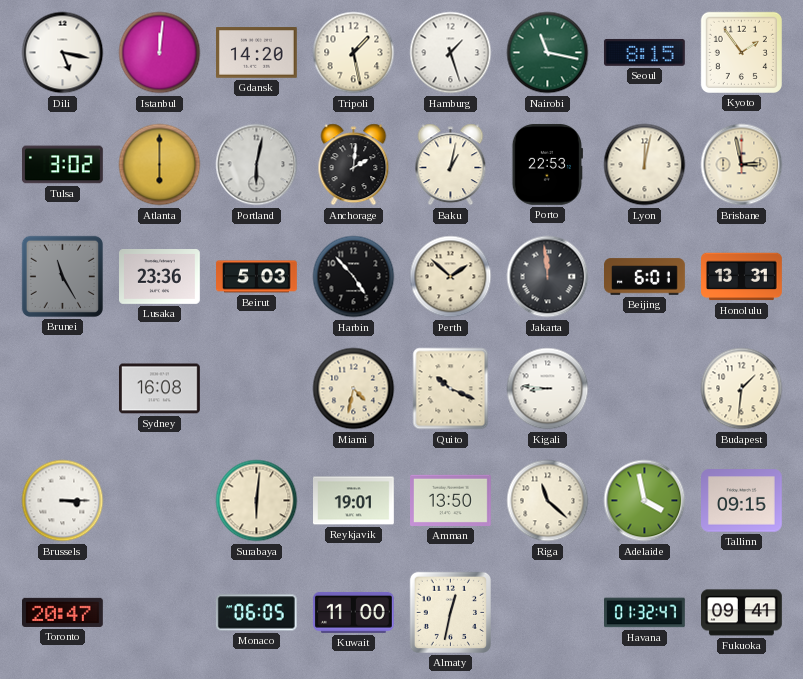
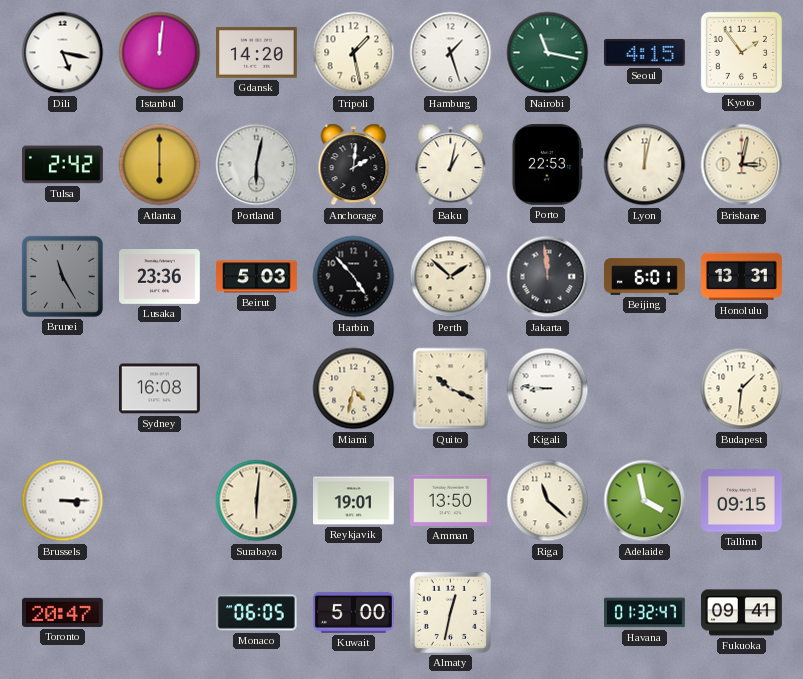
Seoul: 8:15 -> 4:15
Tulsa: 3:02 -> 2:42
Brisbane: 2:58 -> 3:02
Kuwait: 11:00 -> 5:00
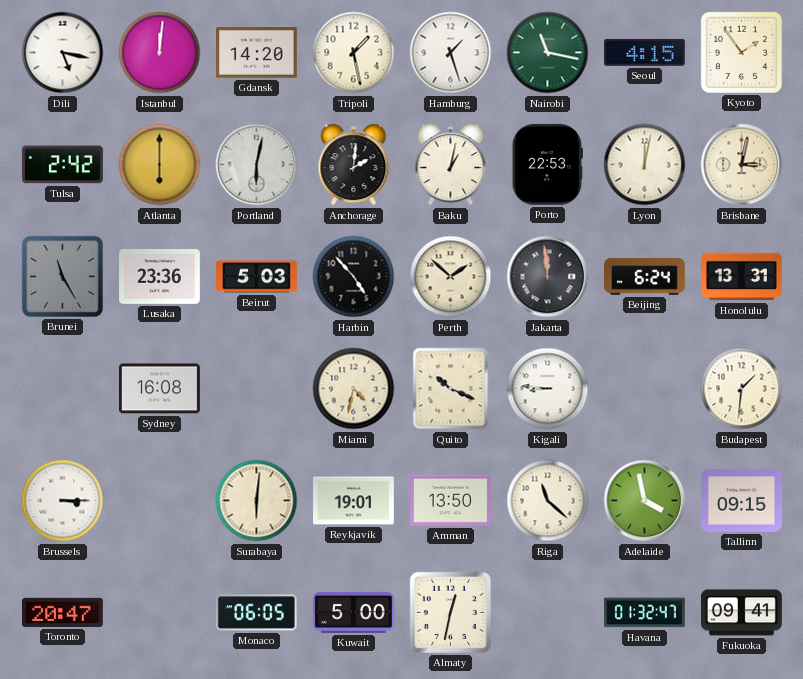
Beijing: 6:01 -> 6:24
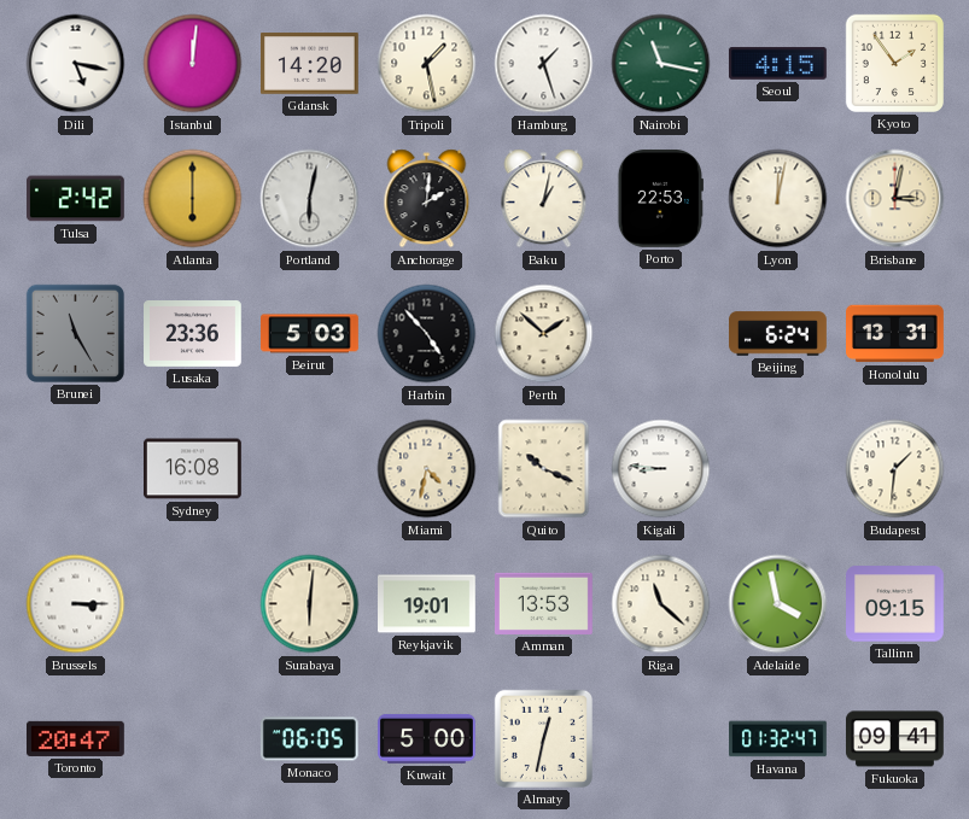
Jakarta: 11:59 -> none
Amman: 13:50 -> 13:53
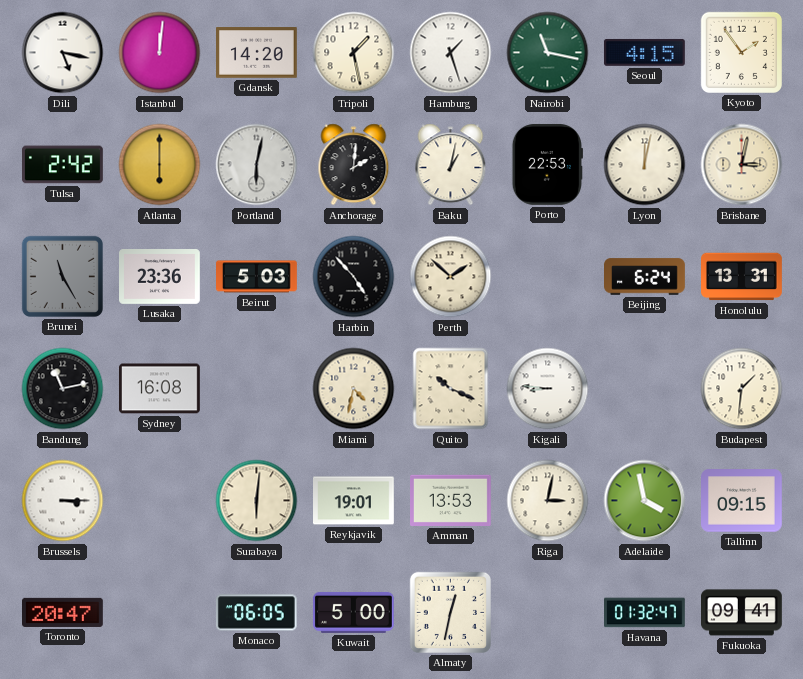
Bandung: none -> 11:13
Riga: 11:22 -> 3:02
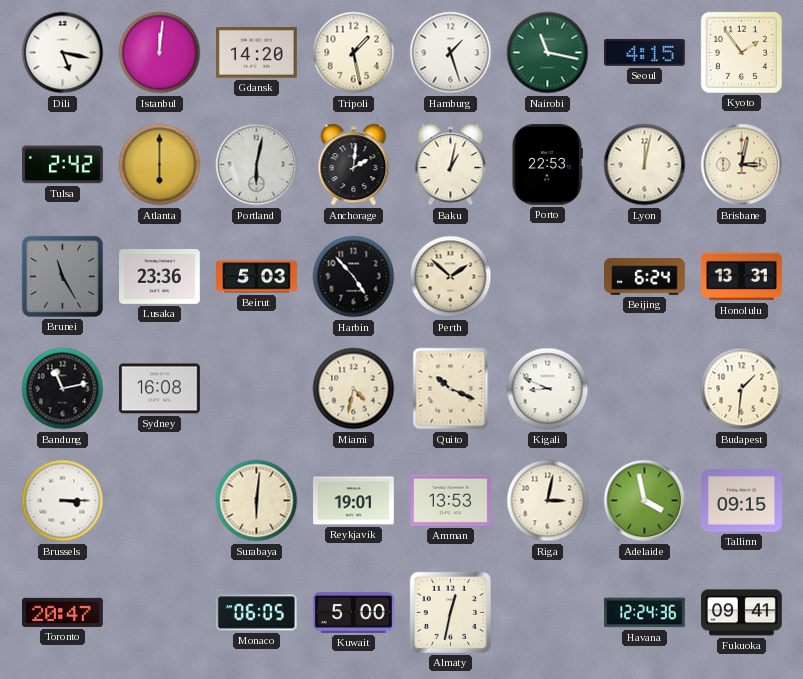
Kigali: 8:46 -> 8:49
Havana: 01:32 -> 12:24
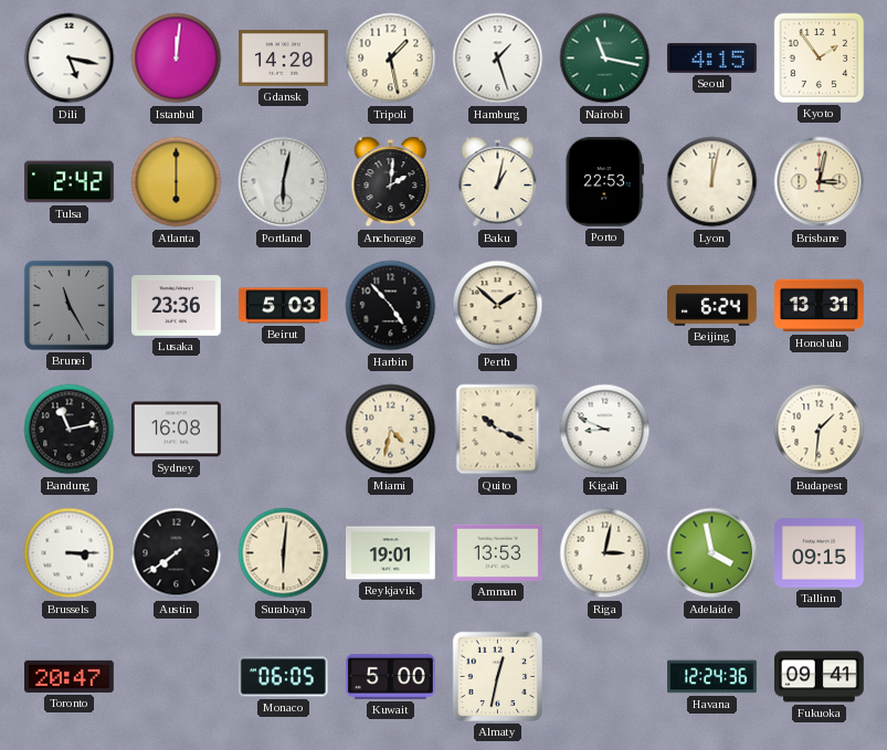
Austin: none -> 7:39
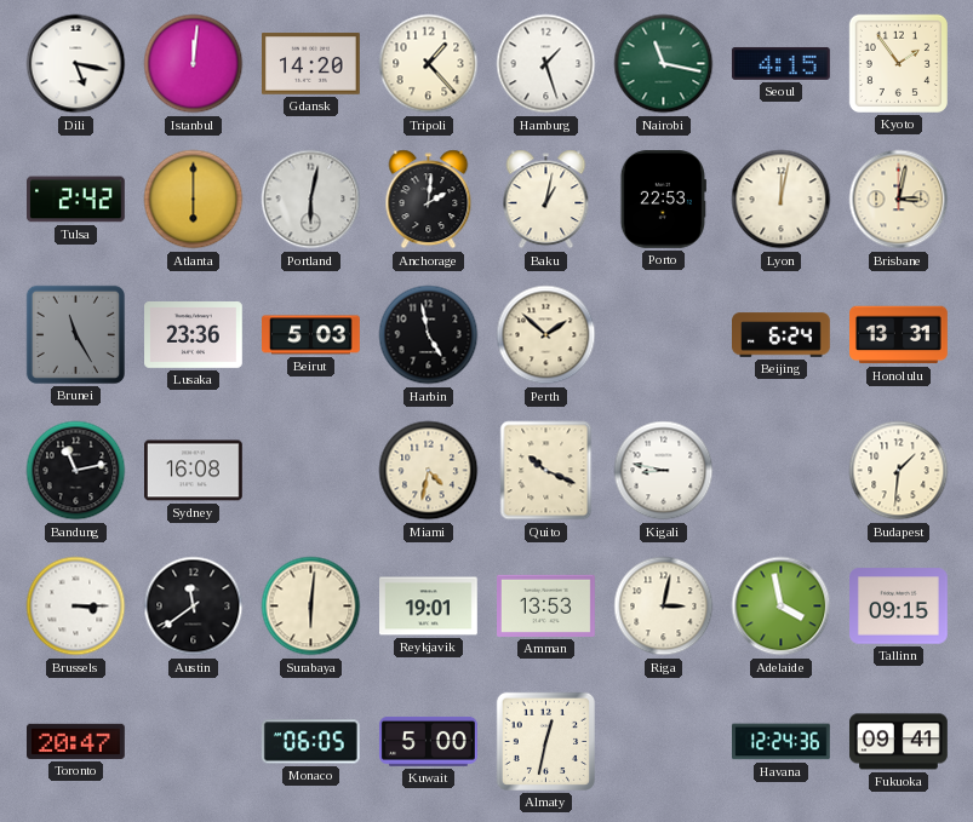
Tripoli: 1:28 -> 1:23
Harbin: 4:53 -> 4:58
Kigali: 8:49 -> 8:47
Austin: 7:39 -> 11:39
